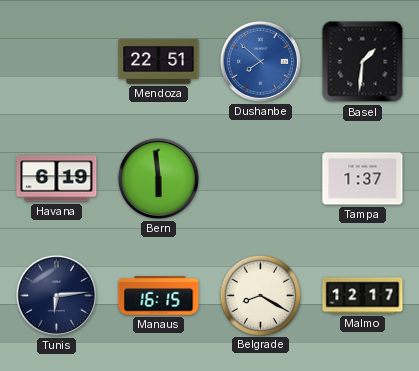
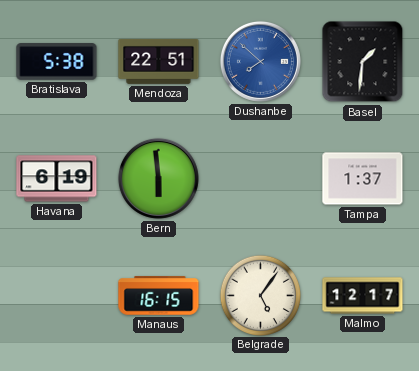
Bratislava: none -> 5:38
Tunis: 6:14 -> none
Belgrade: 8:20 -> 5:06
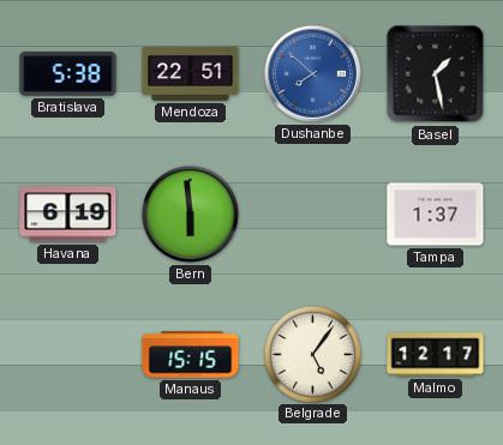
Basel: 1:31 -> 1:28
Manaus: 16:15 -> 15:15
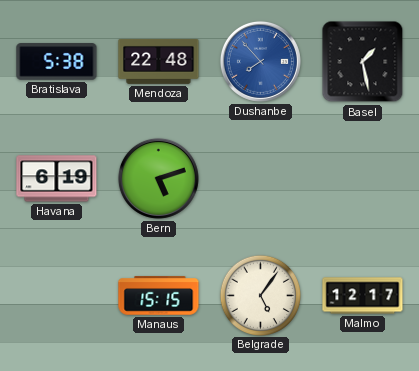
Mendoza: 22:51 -> 22:48
Dushanbe: 7:52 -> 7:53
Bern: 5:59 -> 5:12
Tampa: 1:37 -> none
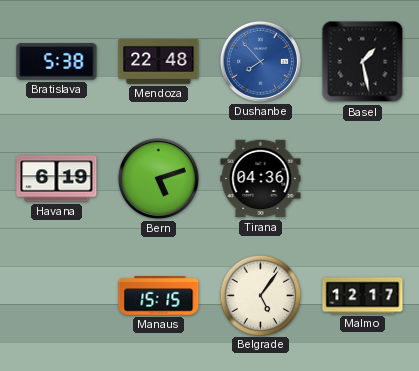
Tirana: none -> 04:36
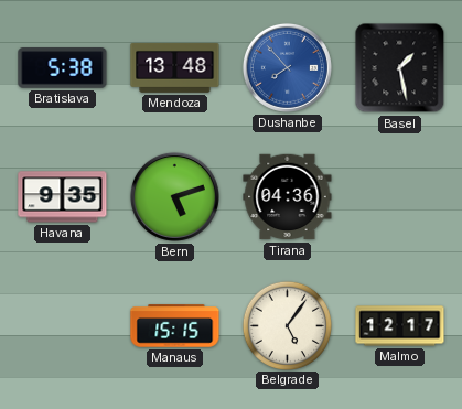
Mendoza: 22:48 -> 13:48
Havana: 6:19 -> 9:35
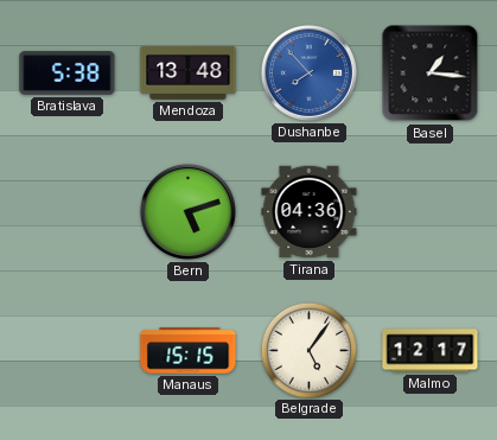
Basel: 1:28 -> 1:16
Havana: 9:35 -> none
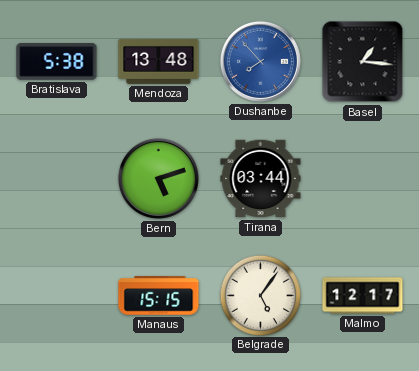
Tirana: 04:36 -> 03:44
